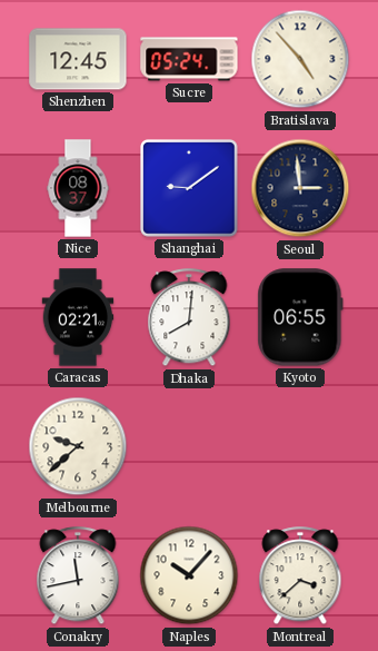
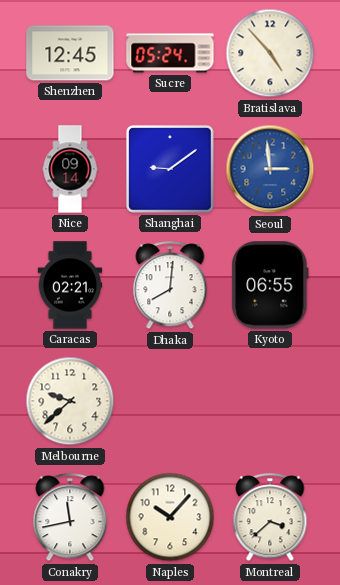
Nice: 08:37 -> 09:14
Seoul dial: navy -> blue
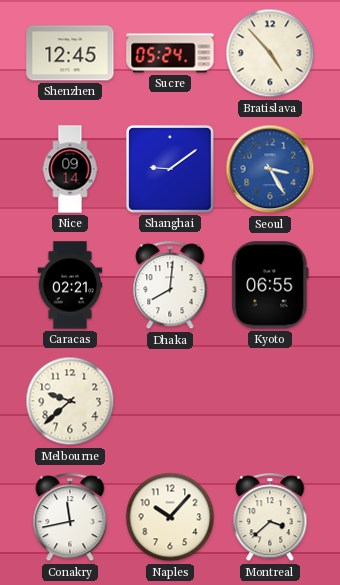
Seoul: 2:59 -> 3:25
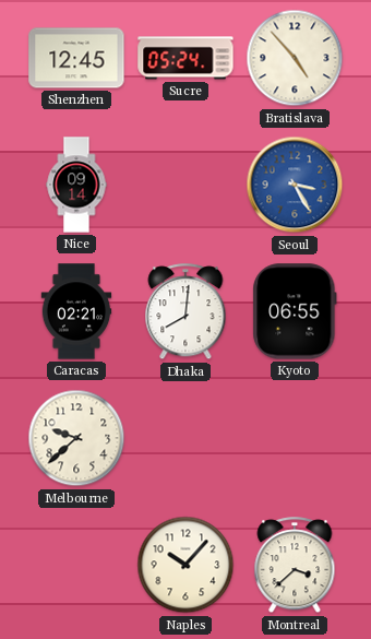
Shanghai: 9:09 -> none
Conakry: 11:43 -> none
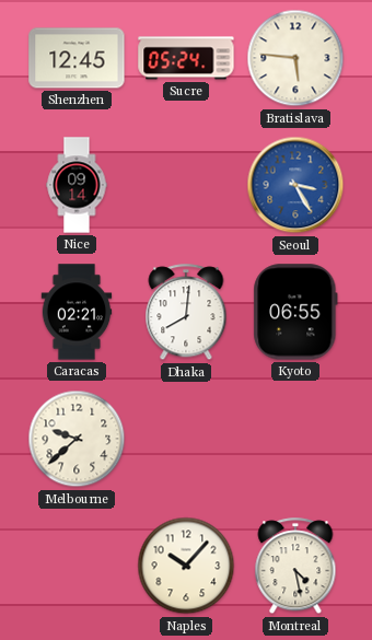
Bratislava: 4:53 -> 5:46
Montreal: 3:38 -> 4:28
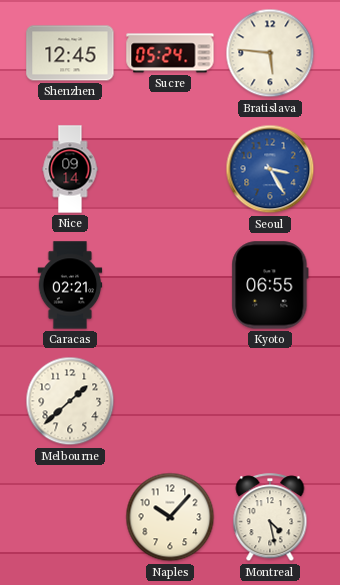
Dhaka: 8:01 -> none
Melbourne: 9:38 -> 1:38
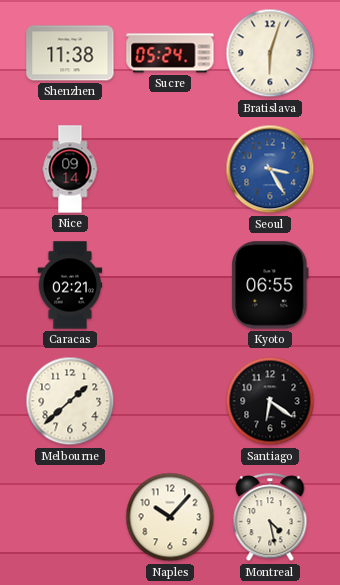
Shenzhen: 12:45 -> 11:38
Bratislava: 5:46 -> 6:03
Santiago: none -> 6:21
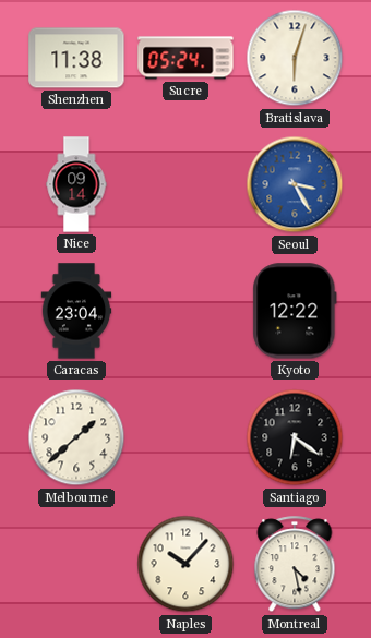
Caracas: 02:21 -> 23:04
Kyoto: 06:55 -> 12:22
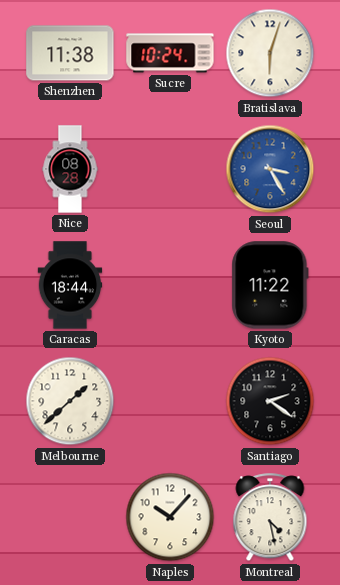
Sucre: 05:24 -> 10:24
Nice: 09:14 -> 08:28
Caracas: 23:04 -> 18:44
Kyoto: 12:22 -> 11:22
Santiago: 6:21 -> 2:21
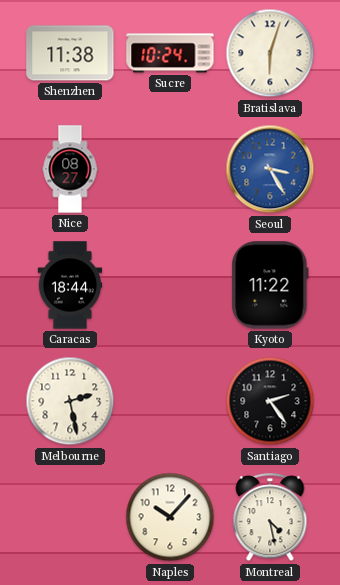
Nice: 08:28 -> 08:27
Melbourne: 1:38 -> 2:28
Santiago: 2:21 -> 2:24
